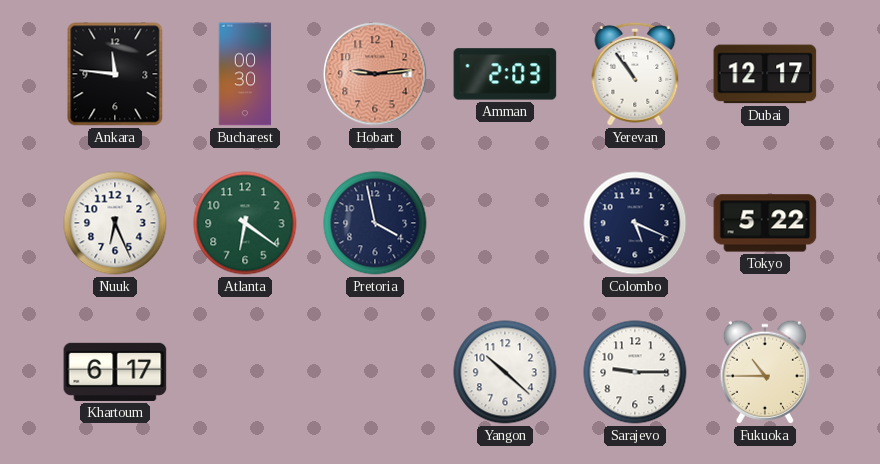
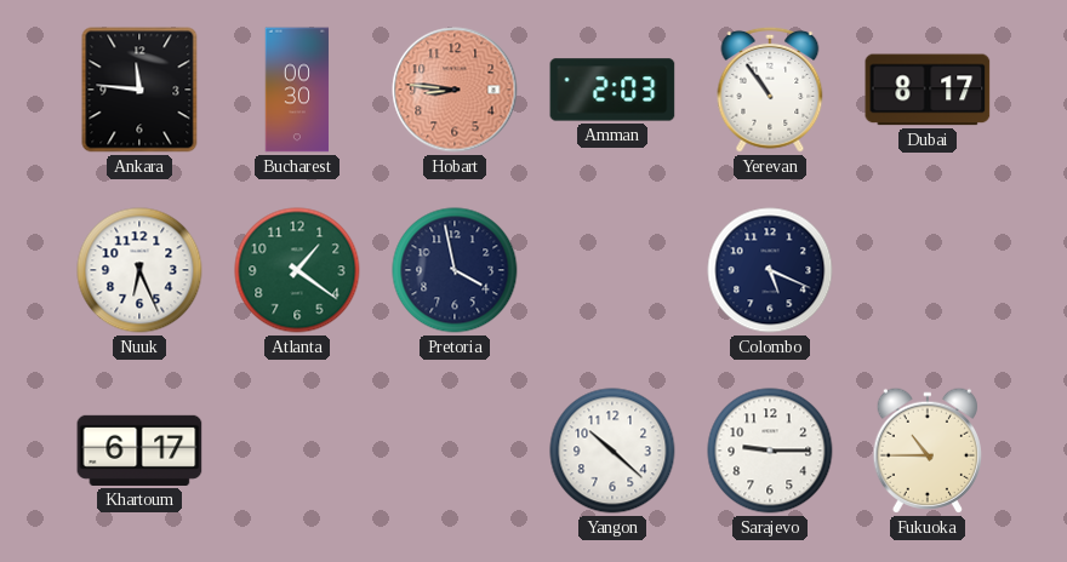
Hobart: 9:14 -> 8:46
Dubai: 12:17 -> 8:17
Atlanta: 6:21 -> 1:21
Tokyo: 5:22 -> none
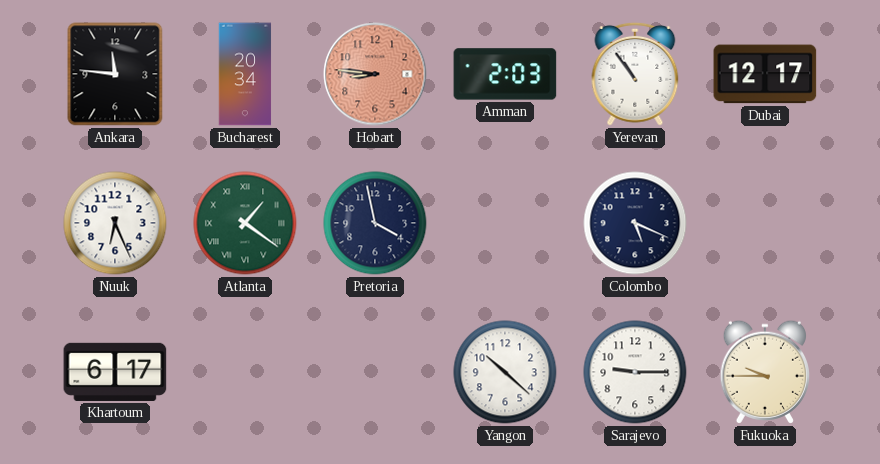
Bucharest: 00:30 -> 20:34
Dubai: 8:17 -> 12:17
Atlanta numerals: Arabic -> Roman
Fukuoka: 10:45 -> 9:45
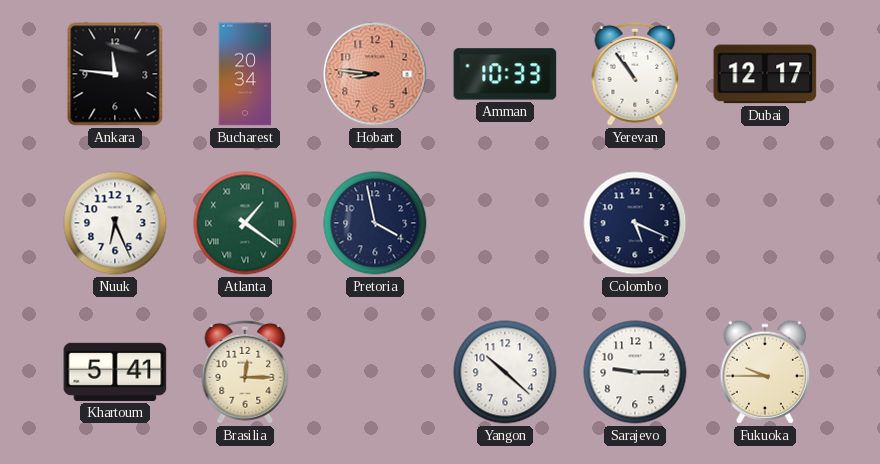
Amman: 2:03 -> 10:33
Khartoum: 6:17 -> 5:41
Brasilia: none -> 12:15
